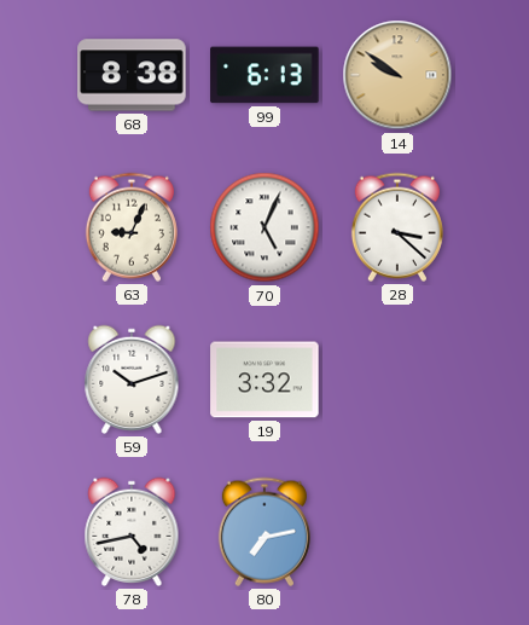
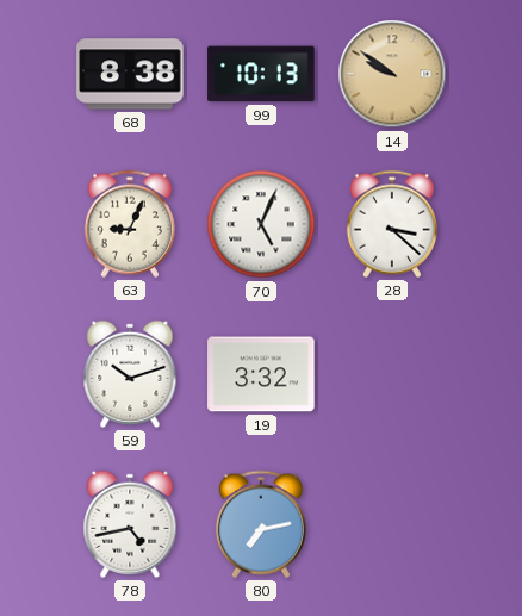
99: 6:13 -> 10:13
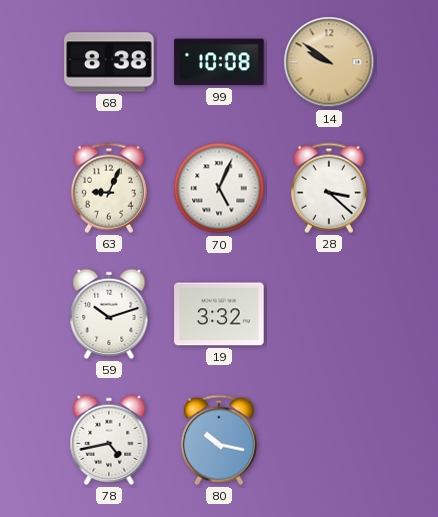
99: 10:13 -> 10:08
80: 7:13 -> 10:17
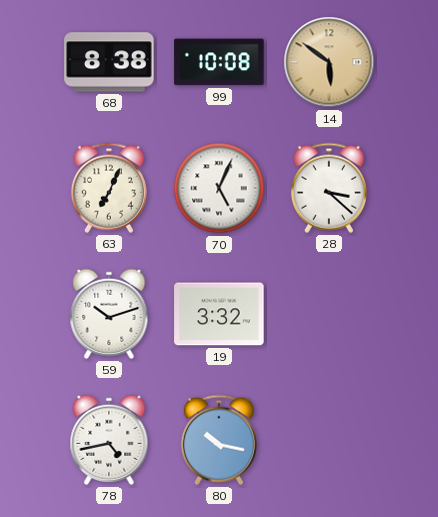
14: 9:51 -> 5:51
63: 9:04 -> 7:04
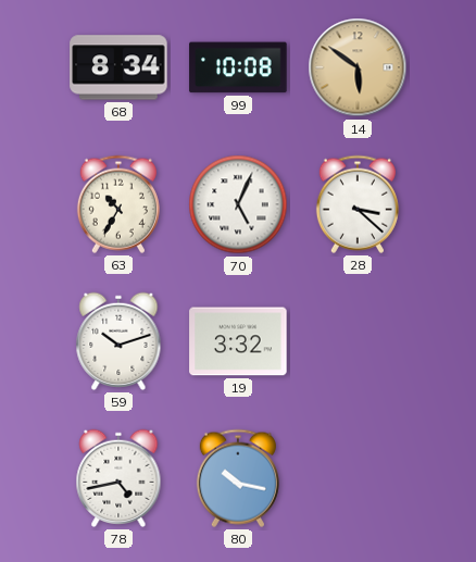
68: 8:38 -> 8:34
63: 7:04 -> 10:35
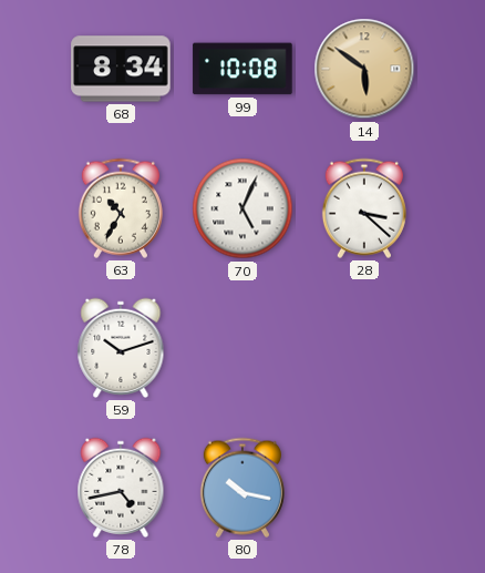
19: 3:32 -> none
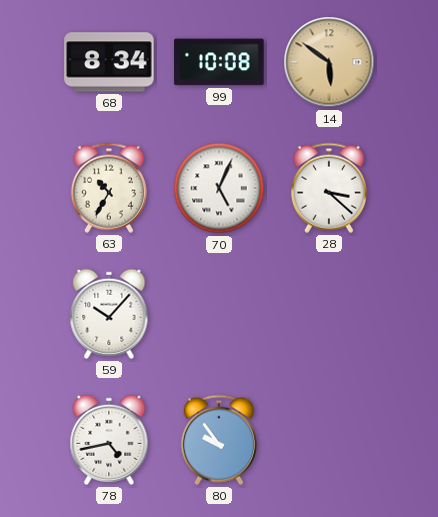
59: 10:12 -> 10:07
80: 10:17 -> 9:54
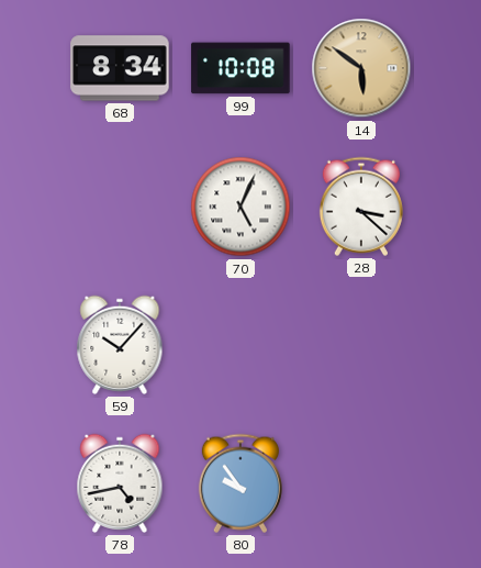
63: 10:35 -> none
